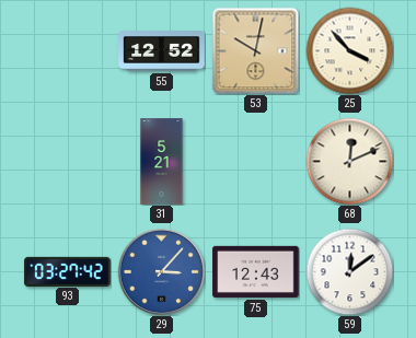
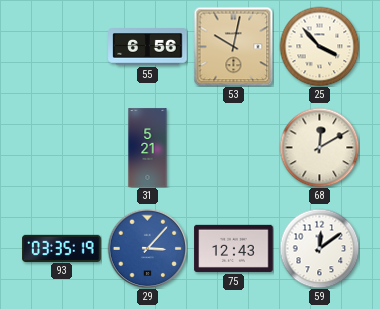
55: 12:52 -> 6:56
68: 12:11 -> 12:10
93: 03:27 -> 03:35
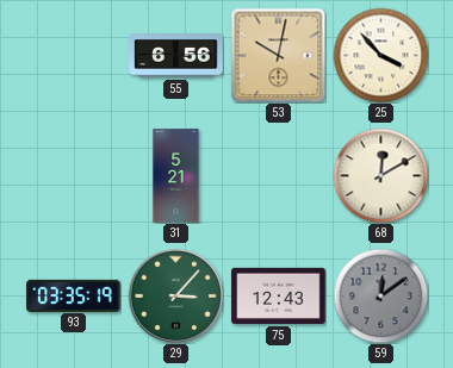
29 dial: blue -> green
59 dial: white -> grey
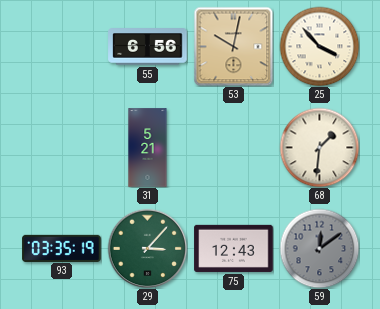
68: 12:10 -> 1:31
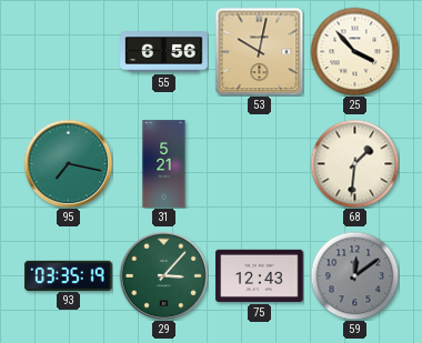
95: none -> 7:17
